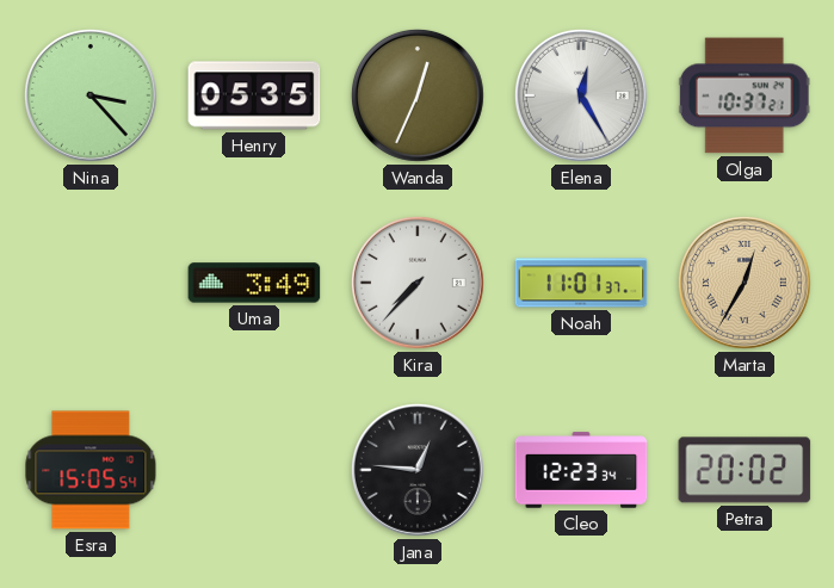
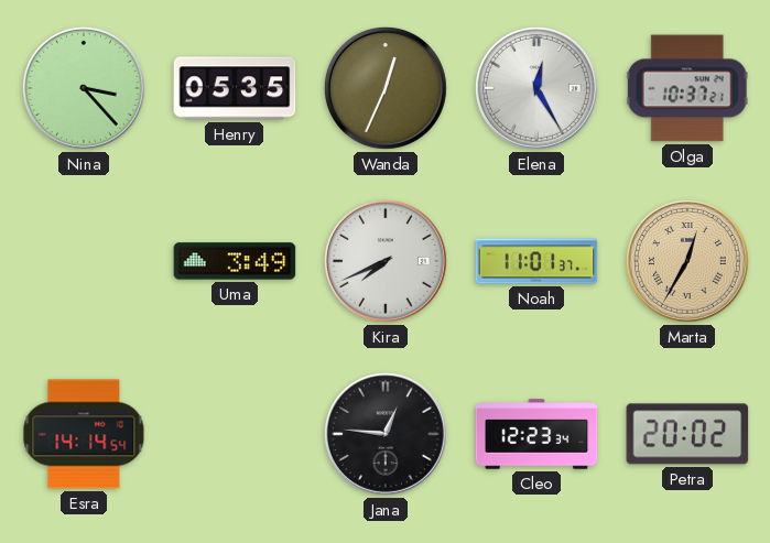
Kira: 7:37 -> 7:41
Esra: 15:05 -> 14:14
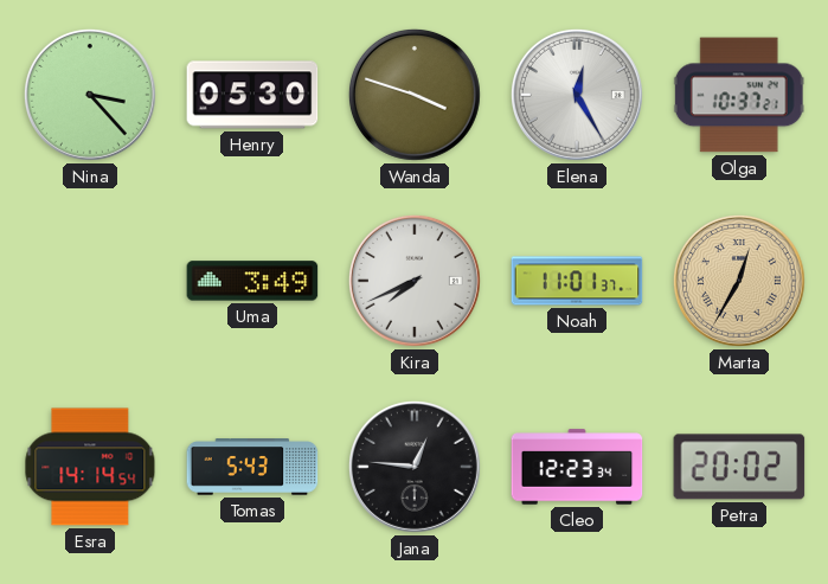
Henry: 05:35 -> 05:30
Wanda: 12:34 -> 3:48
Tomas: none -> 5:43
